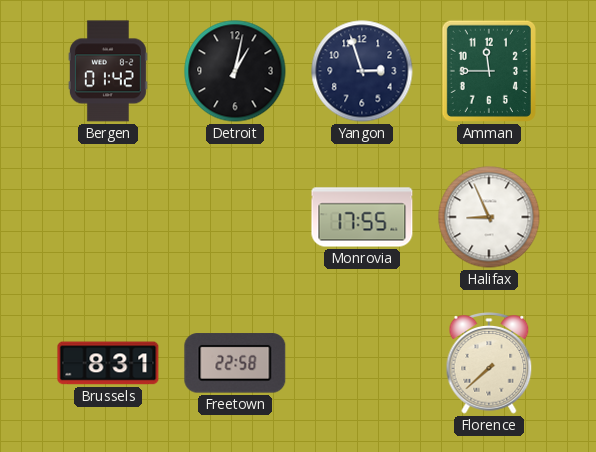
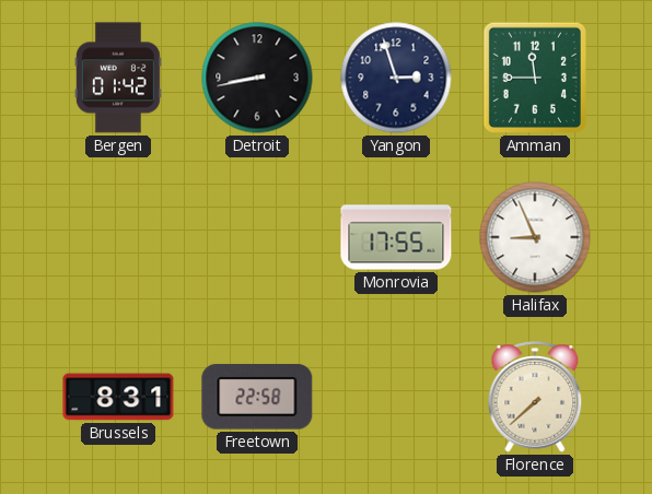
Detroit: 1:02 -> 8:43
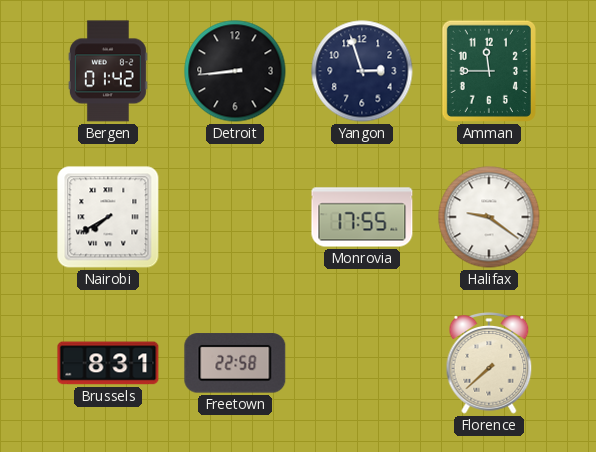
Detroit: 8:43 -> 8:44
Nairobi: none -> 7:40
Halifax: 8:56 -> 9:21
